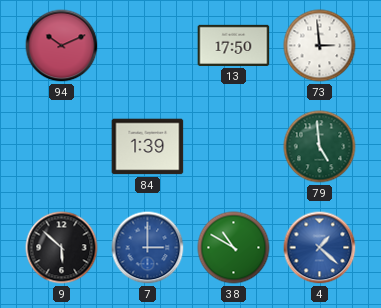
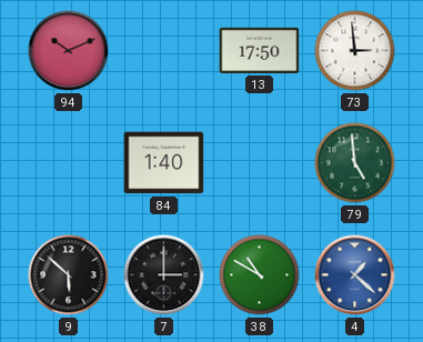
84: 1:39 -> 1:40
7 dial: blue -> black
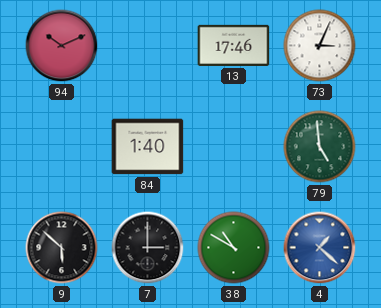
13: 17:50 -> 17:46
73: 2:59 -> 3:04
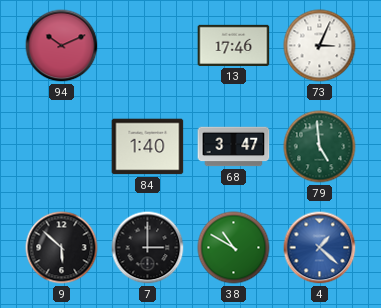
68: none -> 3:47
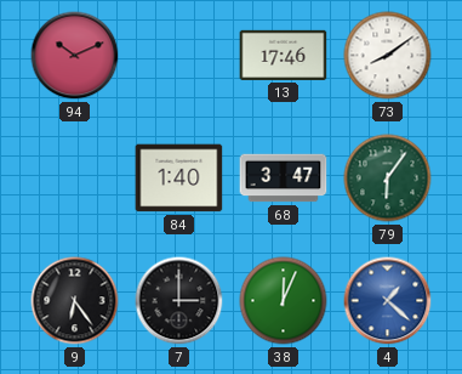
73: 3:04 -> 8:09
79: 4:59 -> 6:06
9: 5:52 -> 6:24
38: 10:50 -> 12:04
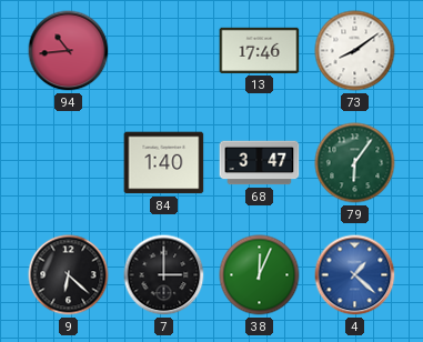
94: 10:11 -> 10:44
9: 6:24 -> 6:22
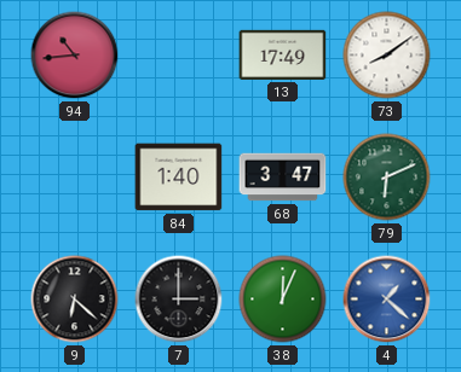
13: 17:46 -> 17:49
79: 6:06 -> 6:11
